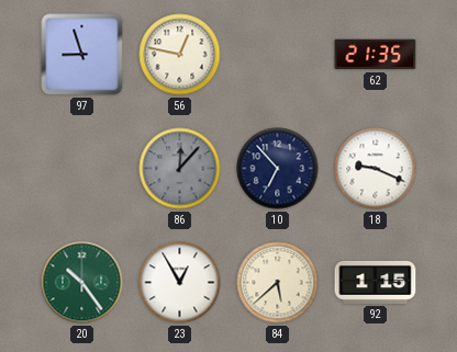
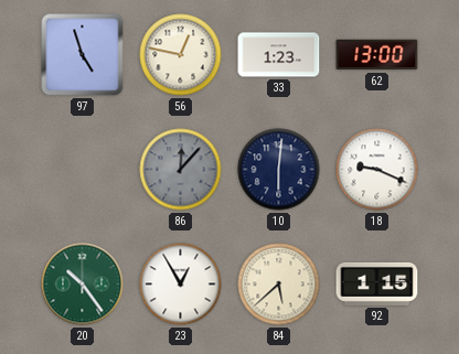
97: 8:57 -> 4:57
33: none -> 1:23
62: 21:35 -> 13:00
10: 6:53 -> 6:01
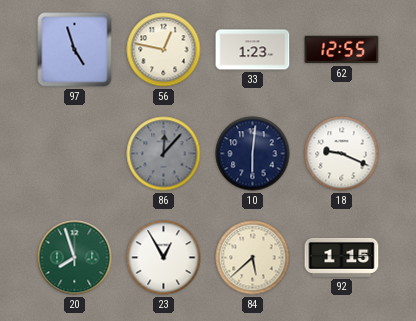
62: 13:00 -> 12:55
20: 10:24 -> 7:57
